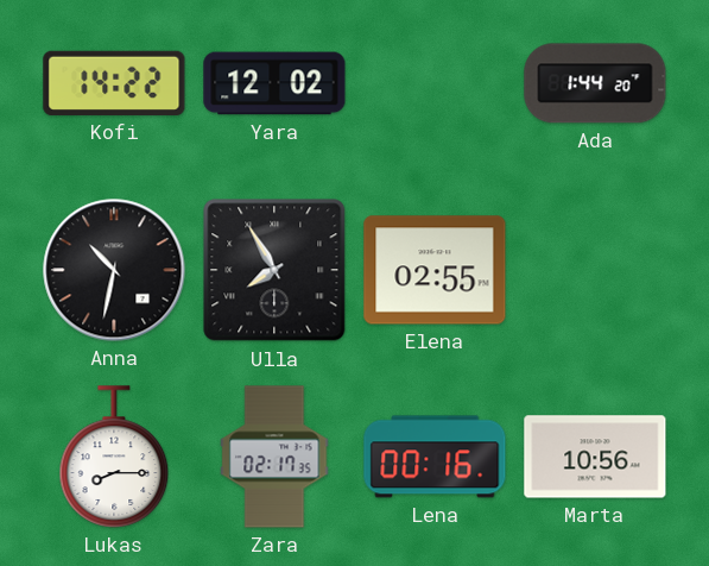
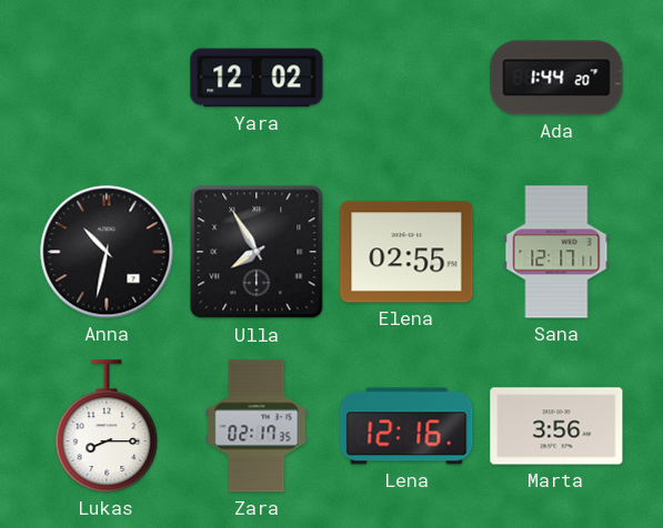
Kofi: 14:22 -> none
Sana: none -> 12:17
Lena: 00:16 -> 12:16
Marta: 10:56 -> 3:56
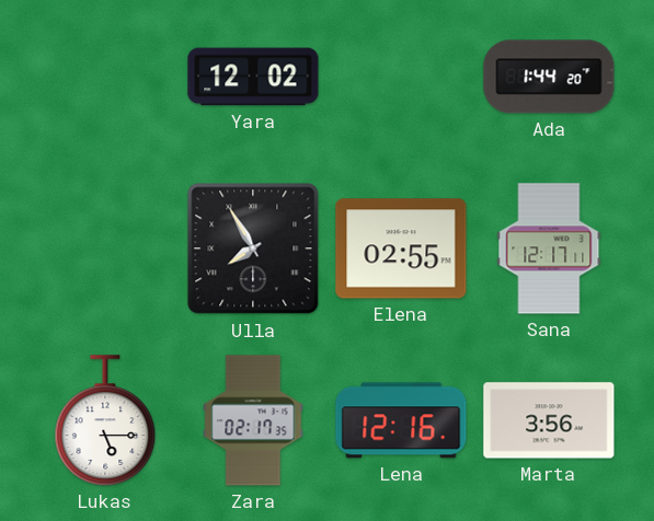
Anna: 10:32 -> none
Lukas: 8:15 -> 5:15
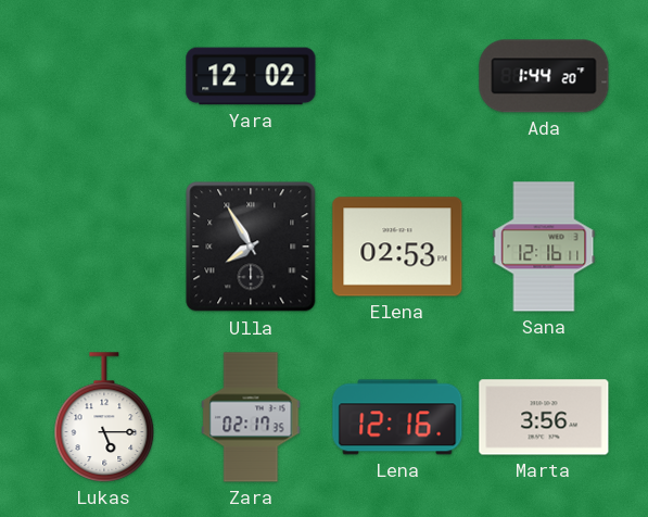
Elena: 02:55 -> 02:53
Sana: 12:17 -> 12:16
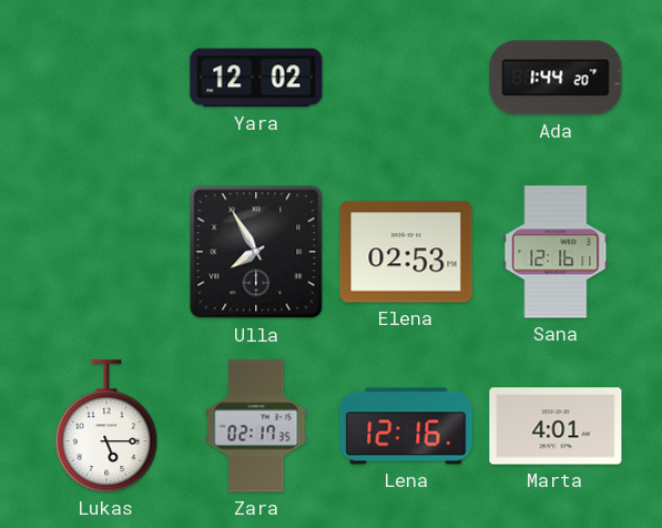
Marta: 3:56 -> 4:01
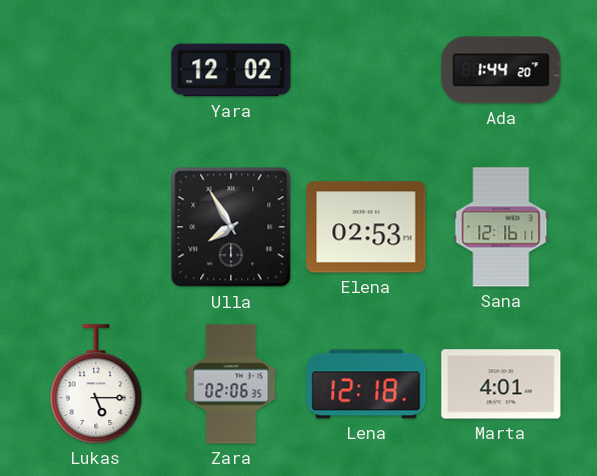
Zara: 02:17 -> 02:06
Lena: 12:16 -> 12:18
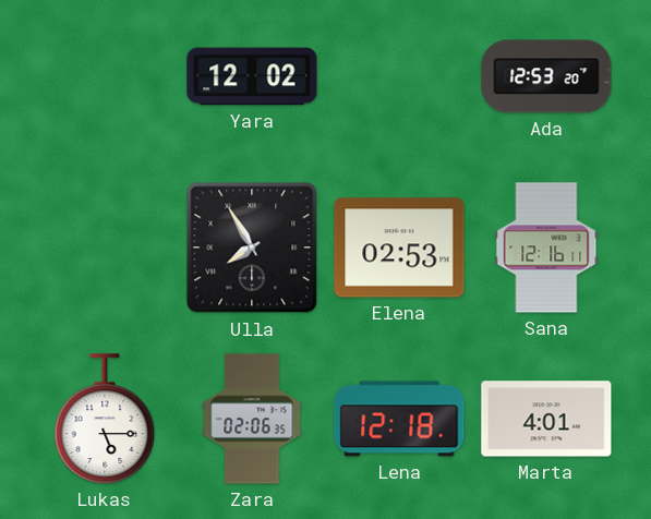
Ada: 1:44 -> 12:53
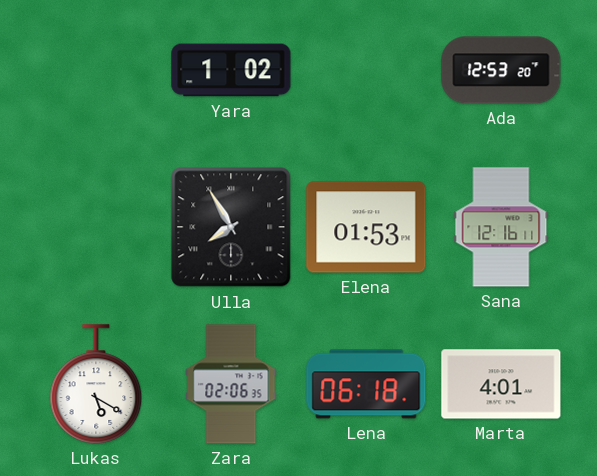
Yara: 12:02 -> 1:02
Elena: 02:53 -> 01:53
Lukas: 5:15 -> 5:20
Lena: 12:18 -> 06:18
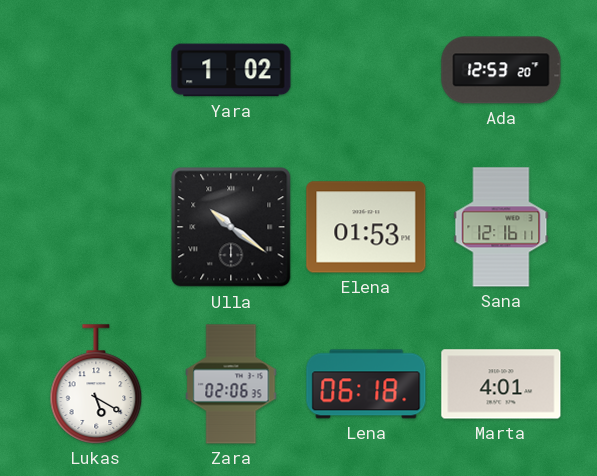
Ulla: 7:55 -> 10:21
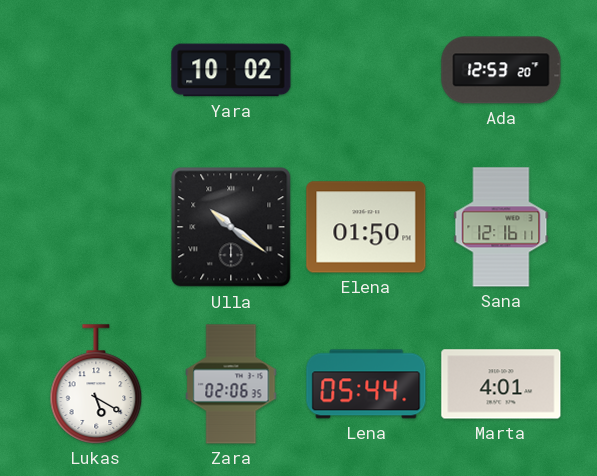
Yara: 1:02 -> 10:02
Elena: 01:53 -> 01:50
Lena: 06:18 -> 05:44
